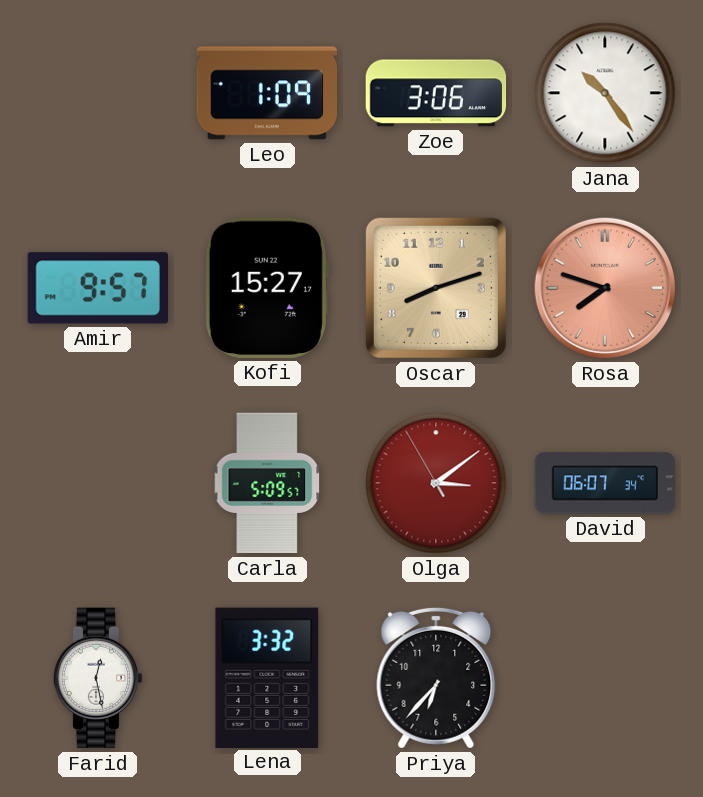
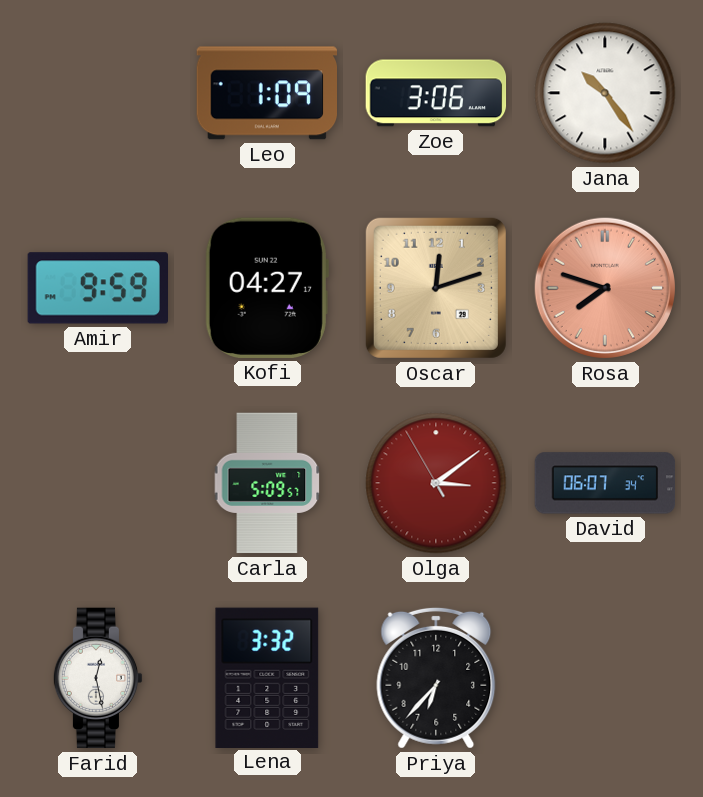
Amir: 9:57 -> 9:59
Kofi: 15:27 -> 04:27
Oscar: 8:12 -> 12:12
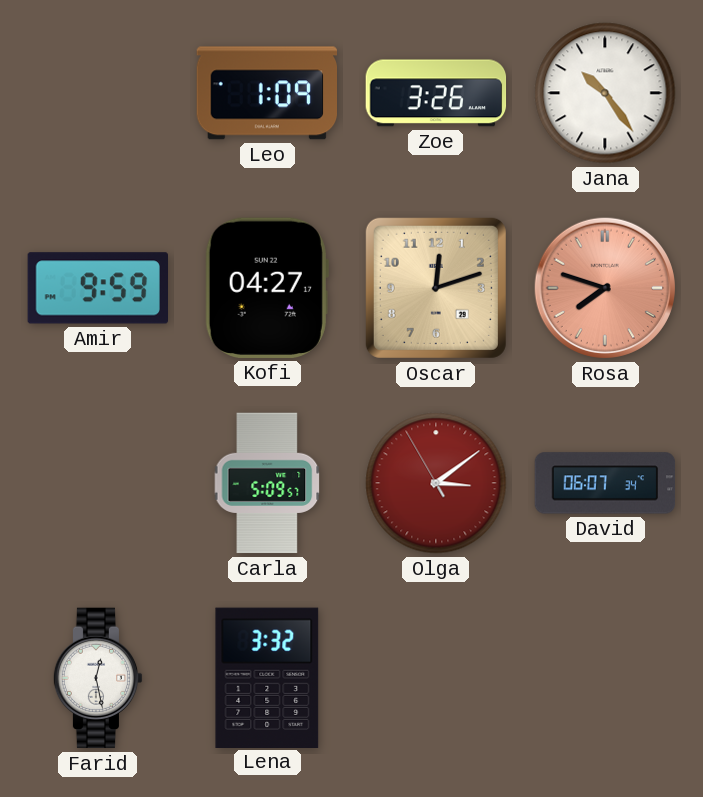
Zoe: 3:06 -> 3:26
Priya: 6:37 -> none
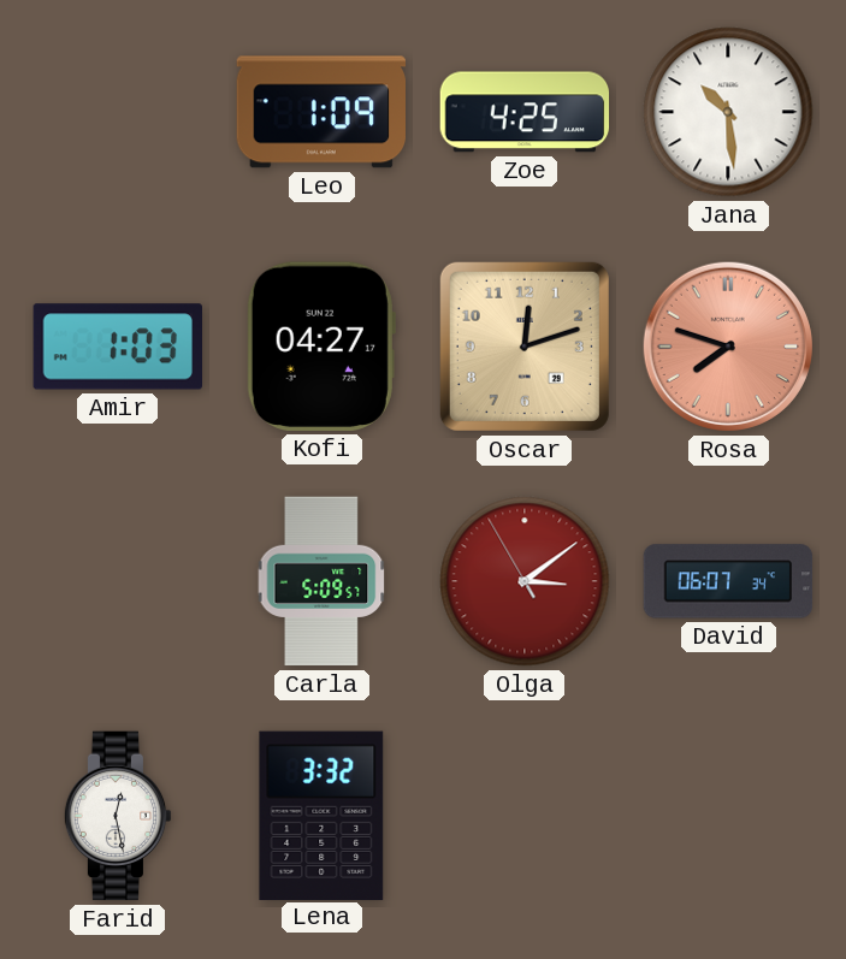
Zoe: 3:26 -> 4:25
Jana: 10:24 -> 10:29
Amir: 9:59 -> 1:03
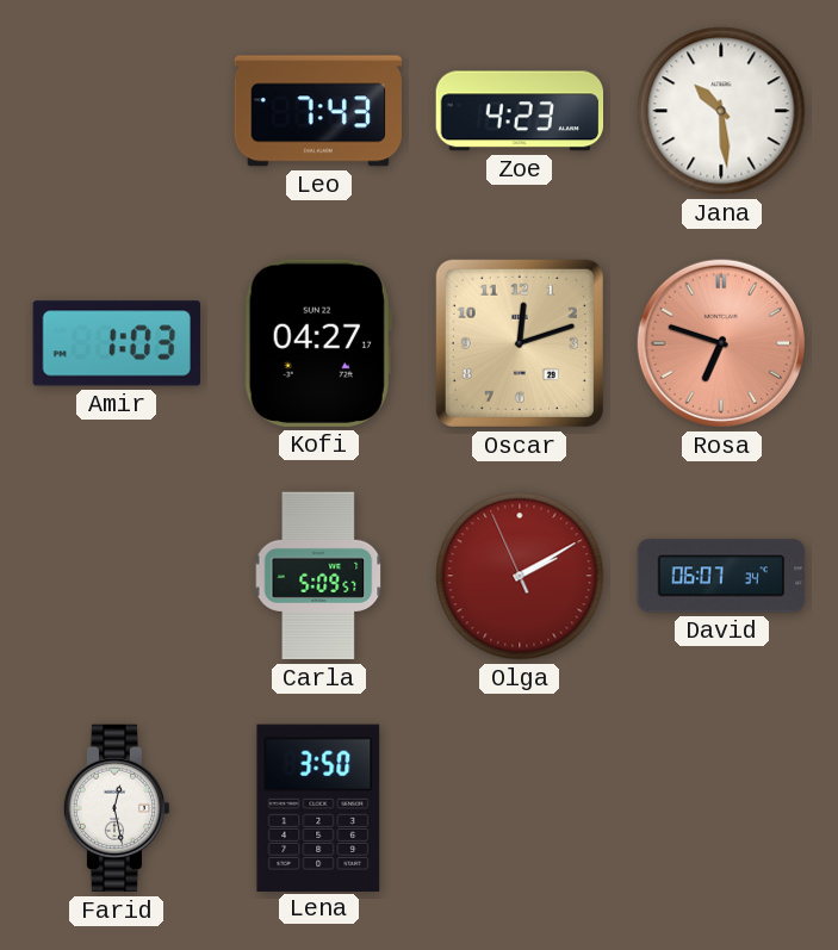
Leo: 1:09 -> 7:43
Zoe: 4:25 -> 4:23
Rosa: 7:48 -> 6:48
Olga: 3:08 -> 2:09
Lena: 3:32 -> 3:50
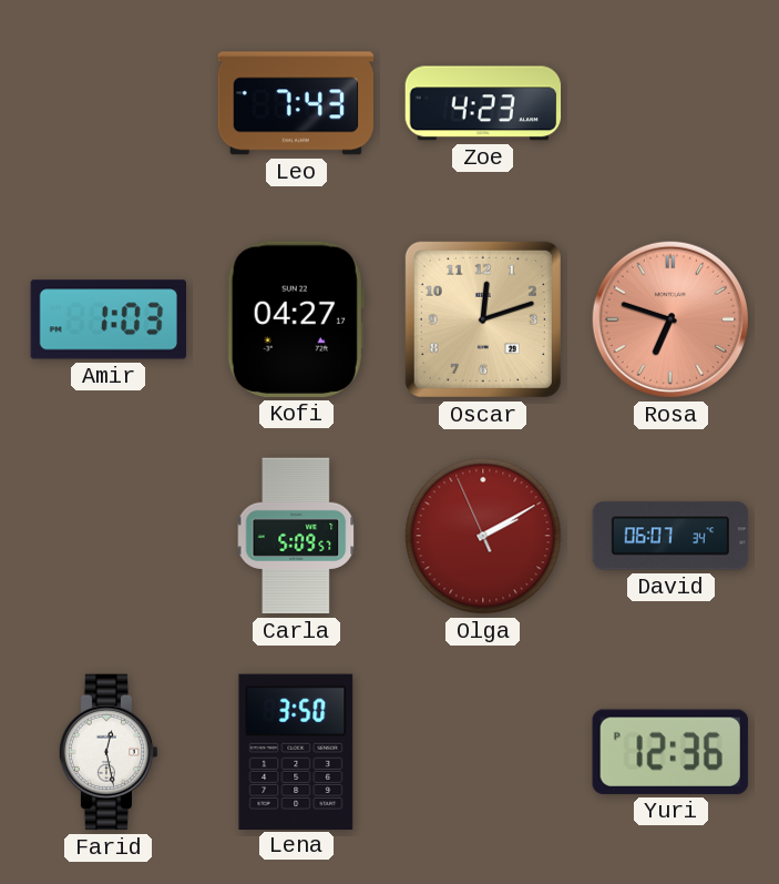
Jana: 10:29 -> none
Yuri: none -> 12:36
